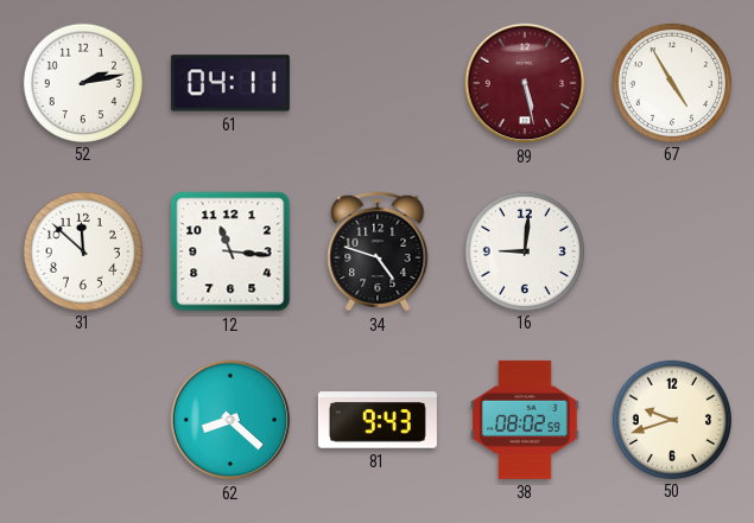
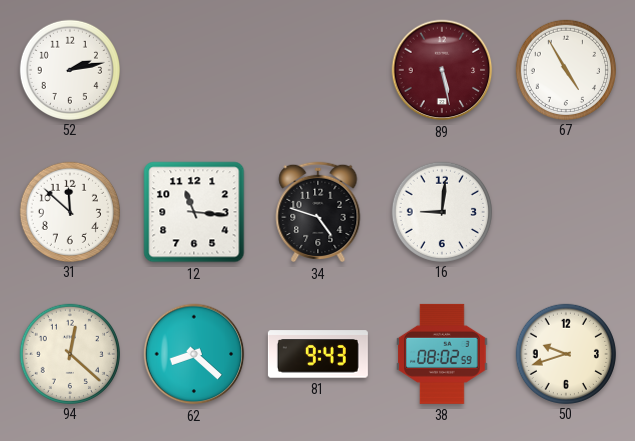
61: 04:11 -> none
94: none -> 12:22
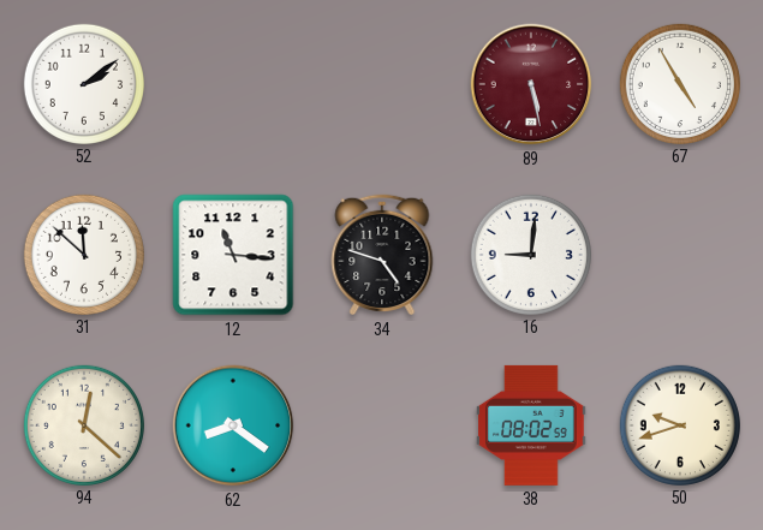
52: 2:13 -> 2:09
62: 8:22 -> 8:21
81: 9:43 -> none
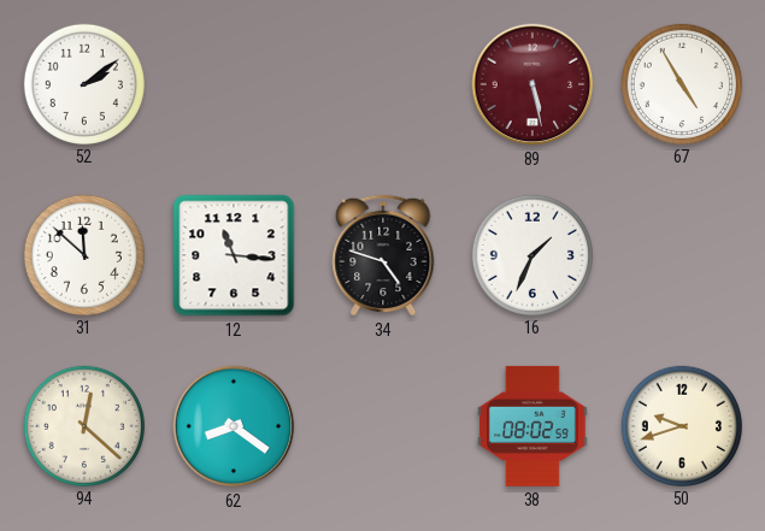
16: 9:01 -> 1:34
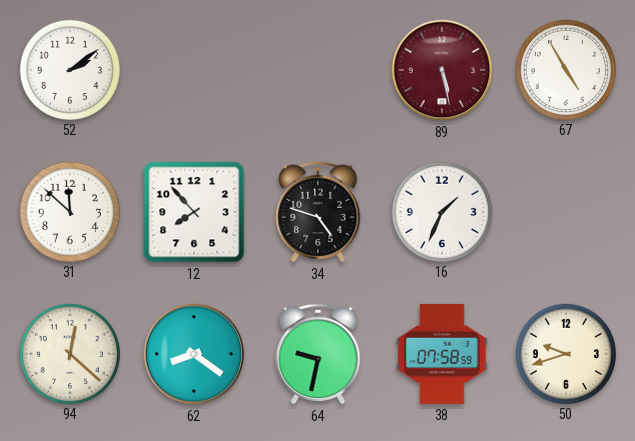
12: 11:16 -> 7:53
64: none -> 9:32
38: 08:02 -> 07:58
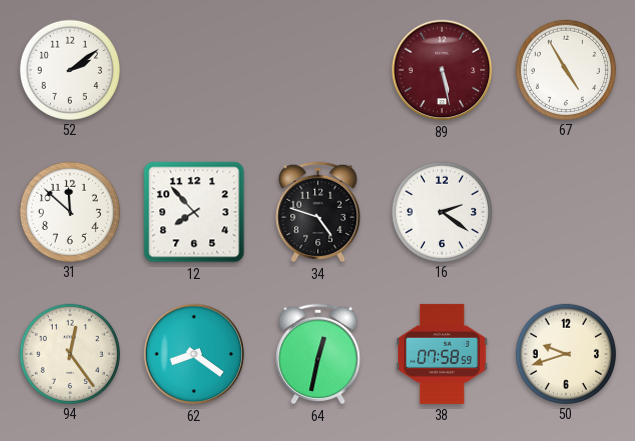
16: 1:34 -> 2:21
94: 12:22 -> 12:24
64: 9:32 -> 12:32
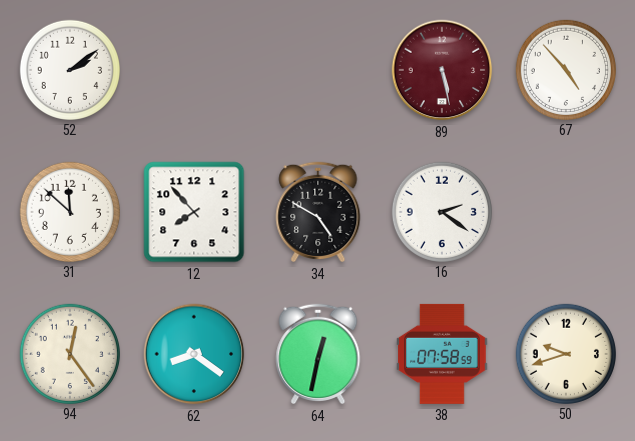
67: 4:55 -> 4:53
34: 4:48 -> 4:50
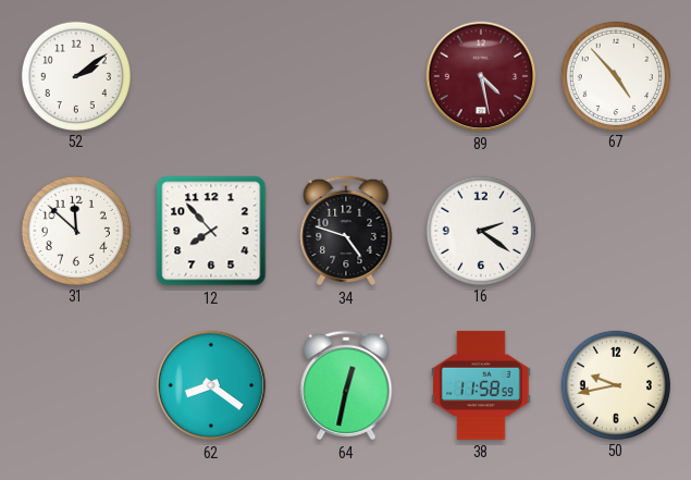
89: 5:28 -> 4:28
34: 4:50 -> 4:48
94: 12:24 -> none
38: 07:58 -> 11:58
50: 9:42 -> 9:43
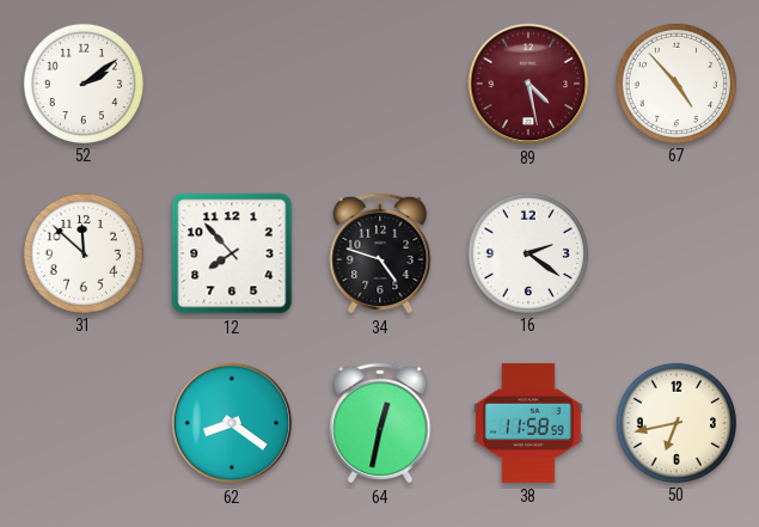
50: 9:43 -> 6:43
